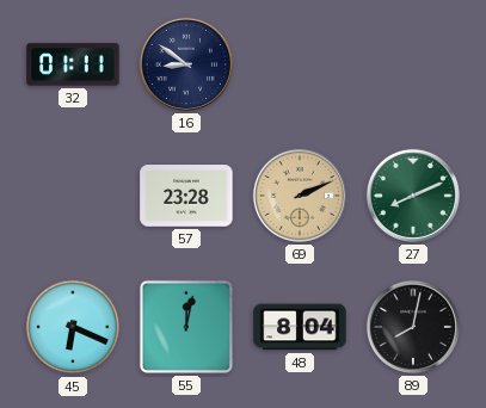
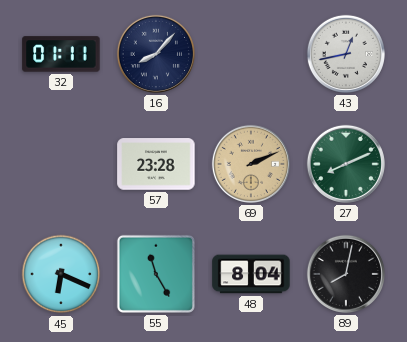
16: 8:51 -> 8:07
43: none -> 12:43
55: 12:02 -> 11:25
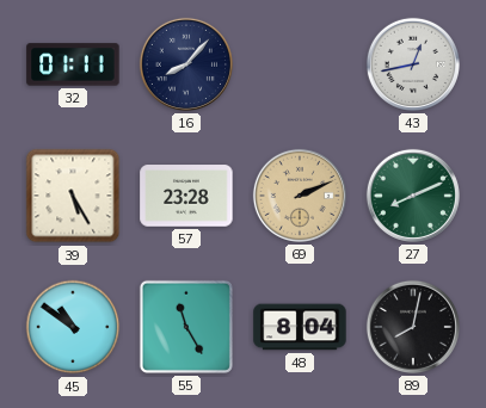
39: none -> 5:25
45: 6:19 -> 10:51
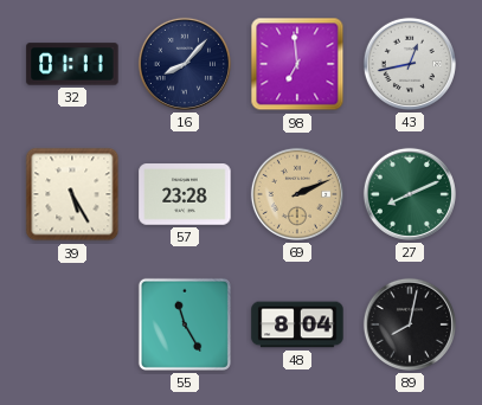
98: none -> 6:59
45: 10:51 -> none
